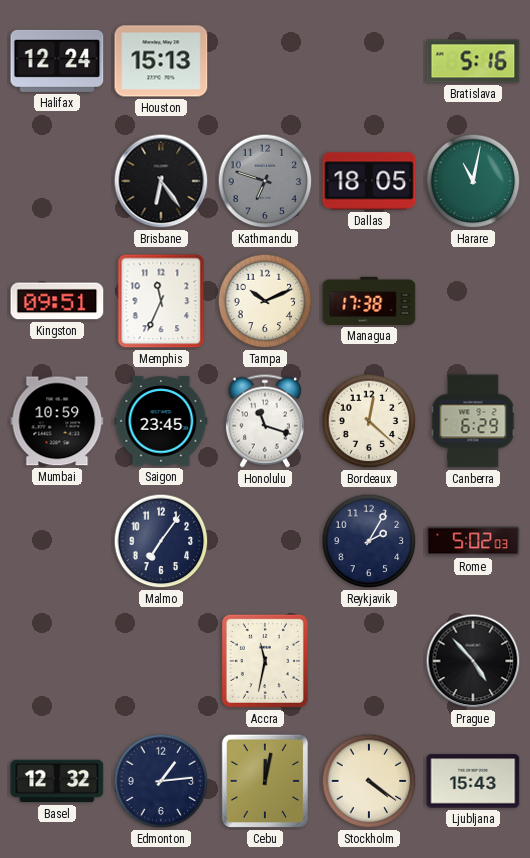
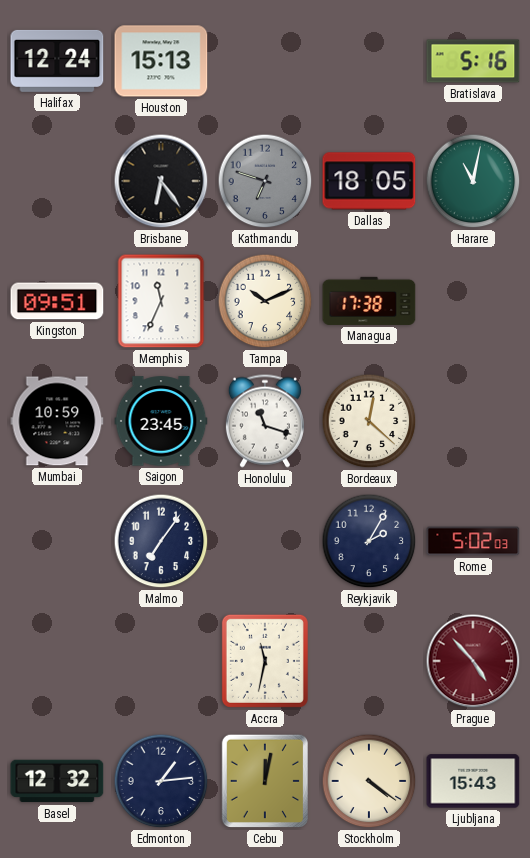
Canberra: 6:29 -> none
Prague dial: black -> burgundy
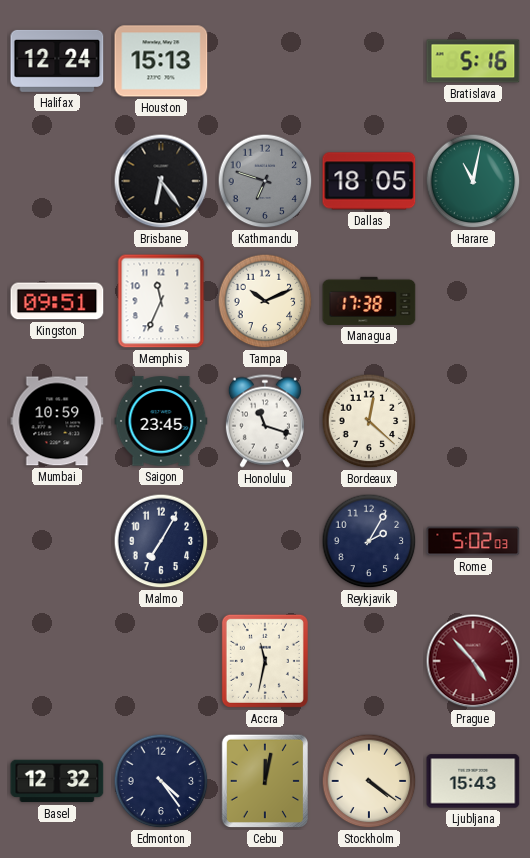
Malmo: 7:06 -> 7:05
Edmonton: 1:14 -> 4:24
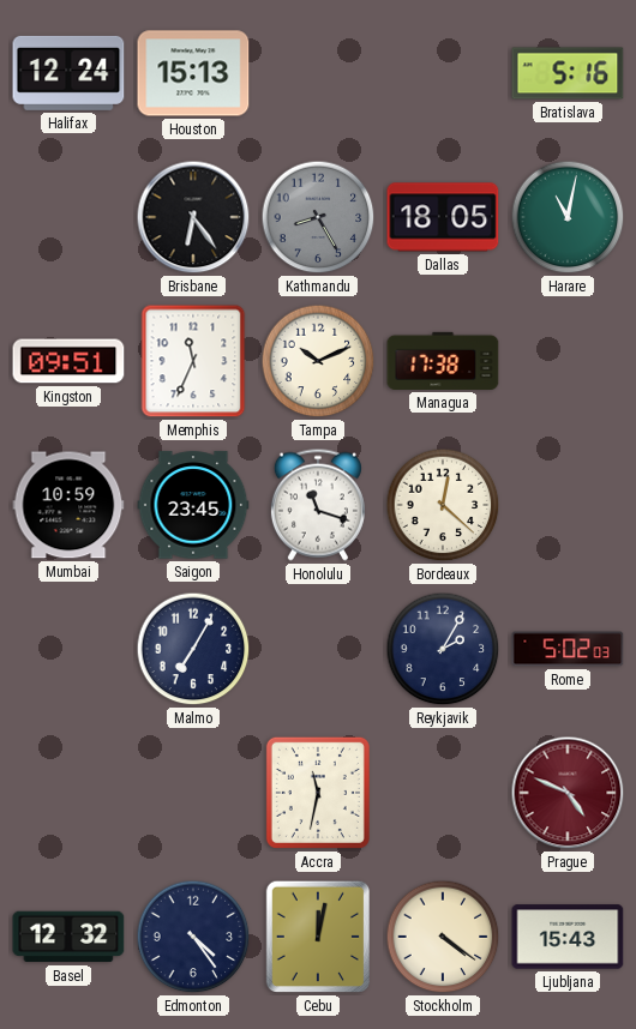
Kathmandu: 6:48 -> 8:25
Prague: 4:53 -> 4:49
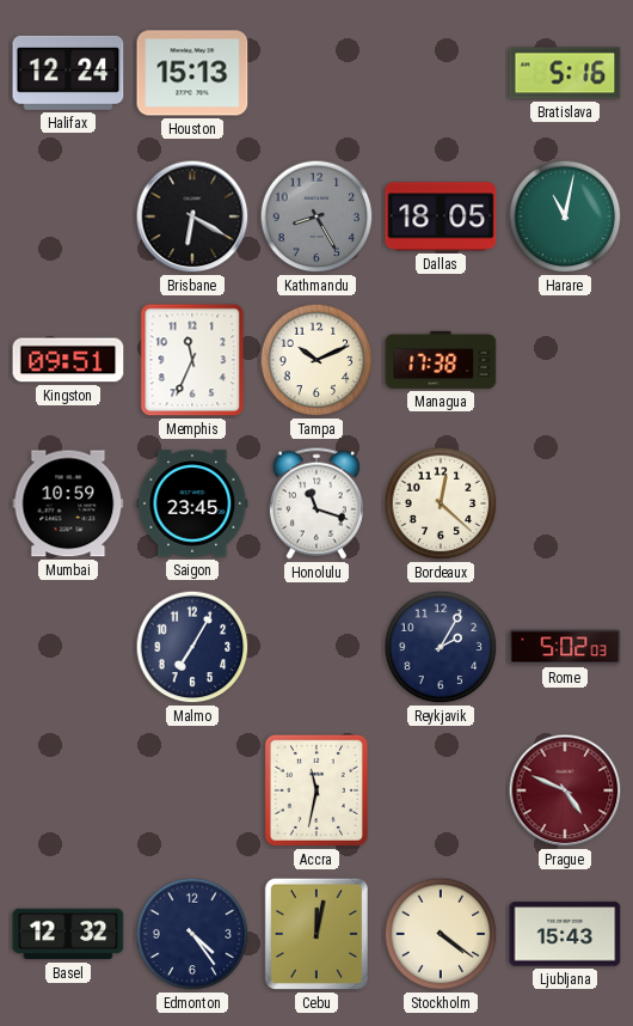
Brisbane: 6:24 -> 6:20
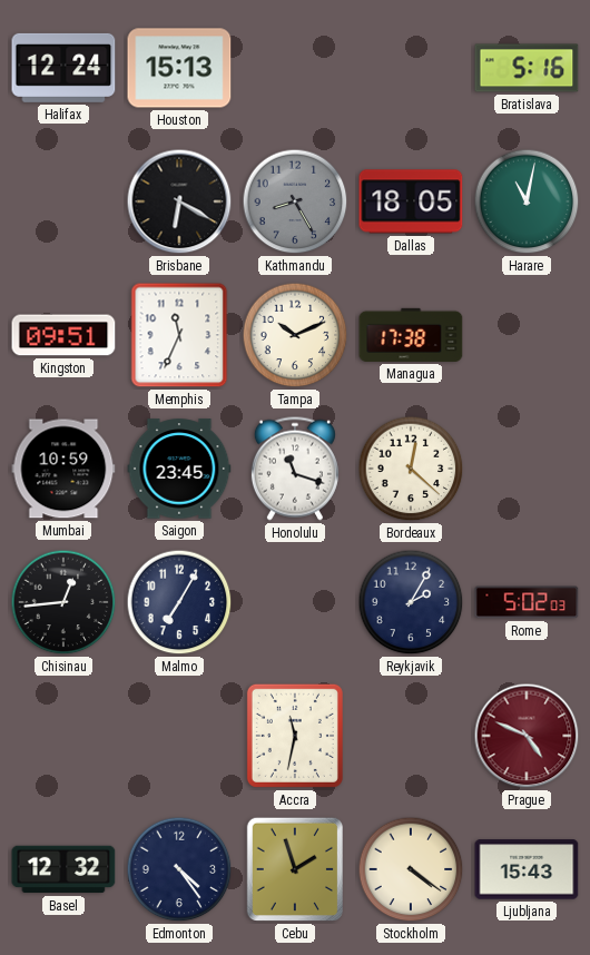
Chisinau: none -> 12:44
Cebu: 12:02 -> 1:57
